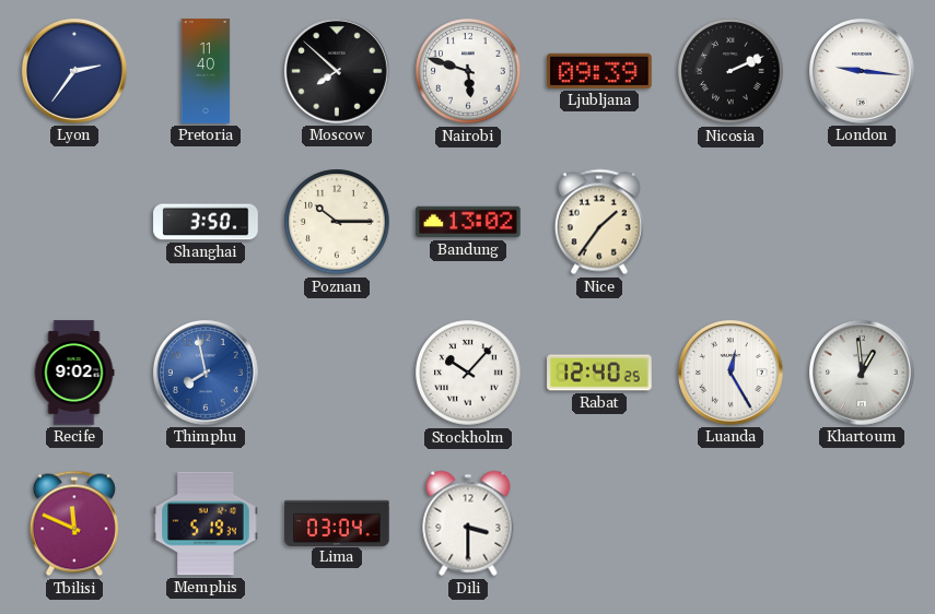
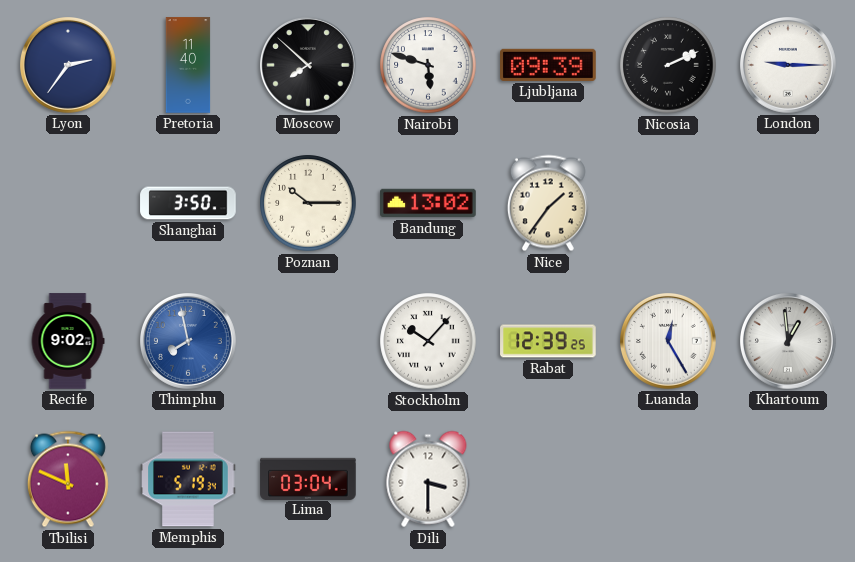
London: 9:16 -> 9:15
Rabat: 12:40 -> 12:39
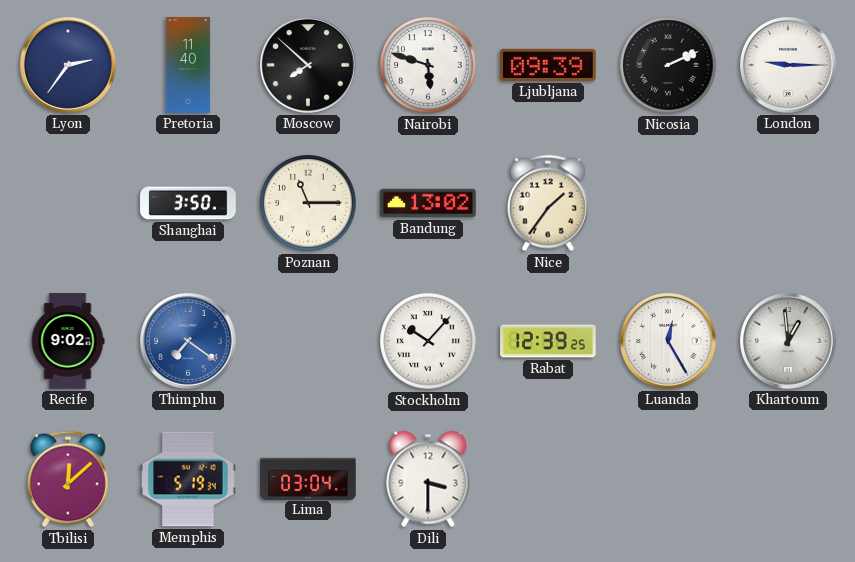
Poznan: 10:15 -> 11:15
Thimphu: 7:58 -> 7:21
Tbilisi: 11:49 -> 12:08
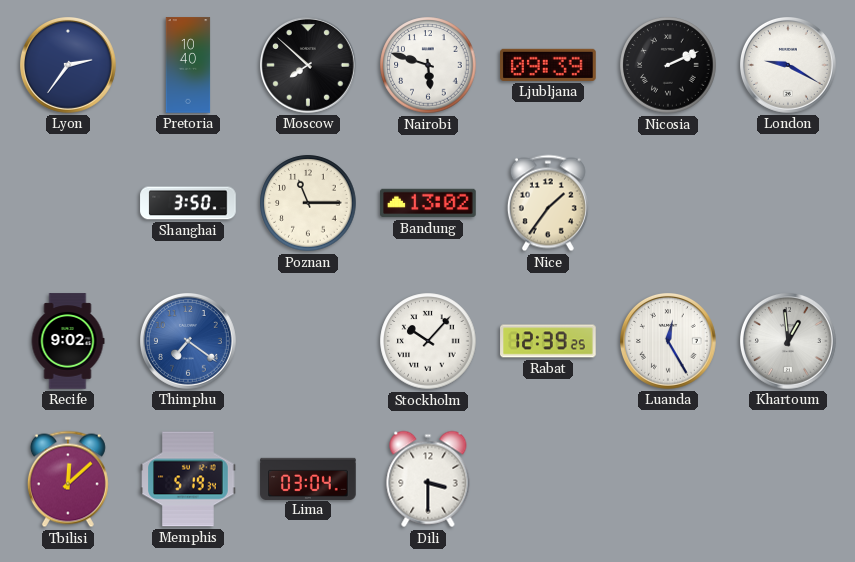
Pretoria: 11:40 -> 10:40
London: 9:15 -> 9:20
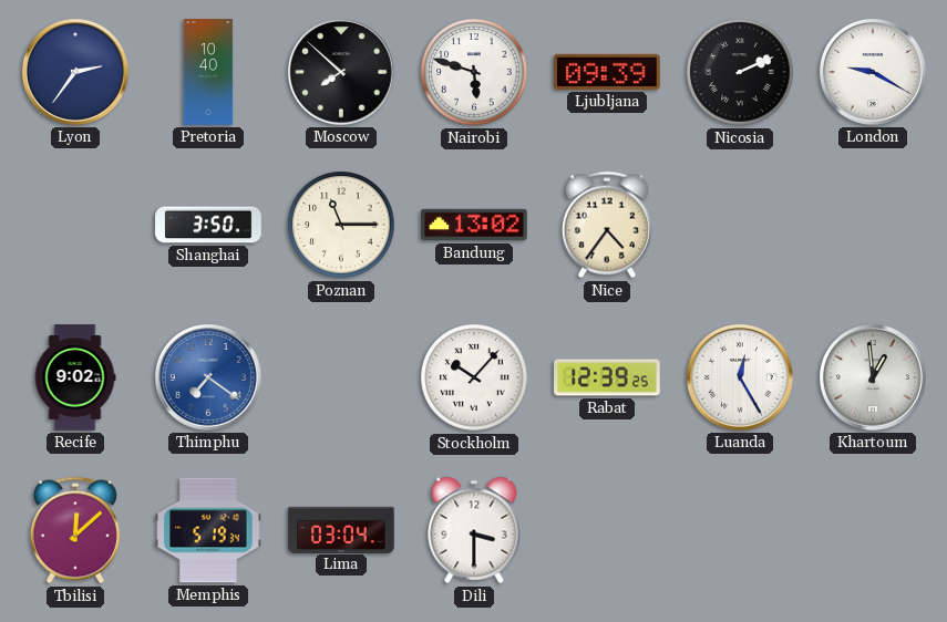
Nice: 1:36 -> 4:36
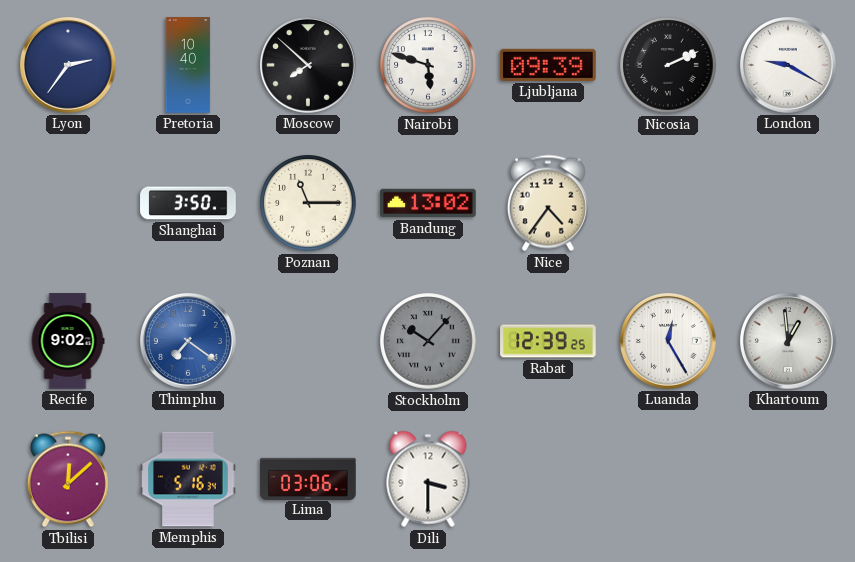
Stockholm dial: white -> grey
Memphis: 5:19 -> 5:16
Lima: 03:04 -> 03:06
